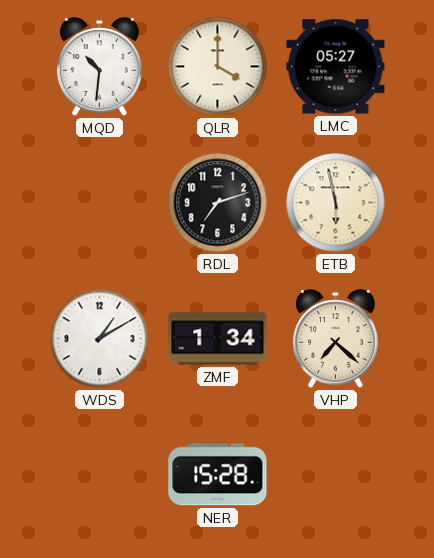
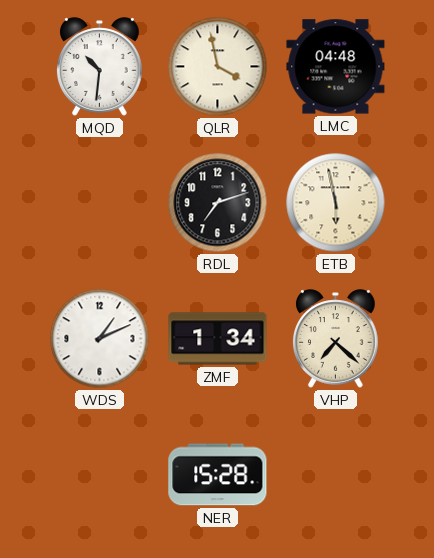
QLR: 4:00 -> 3:58
LMC: 05:27 -> 04:48
WDS: 1:10 -> 1:11
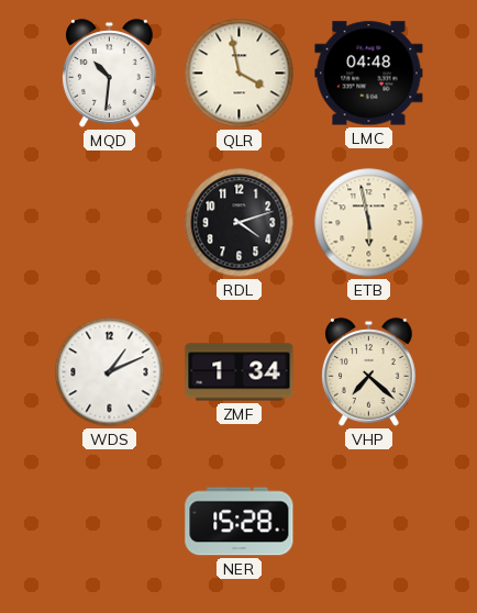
RDL: 7:12 -> 4:12
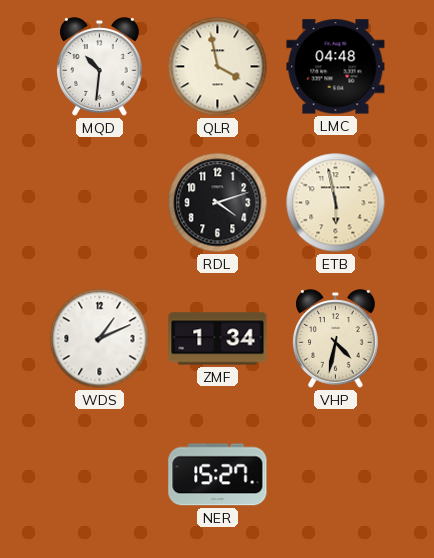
VHP: 7:22 -> 4:32
NER: 15:28 -> 15:27
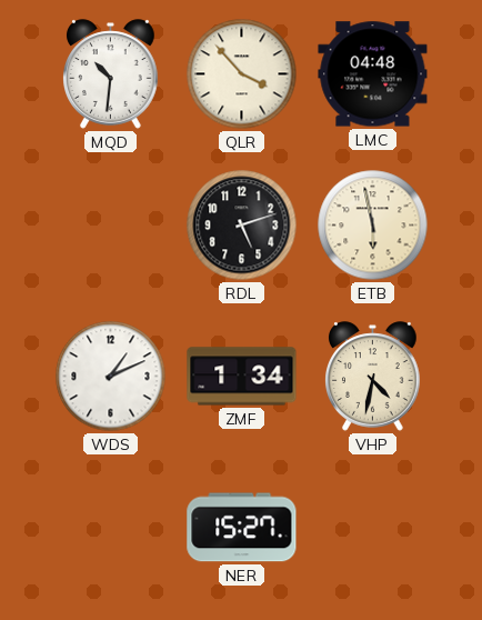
QLR: 3:58 -> 3:53
RDL: 4:12 -> 5:12
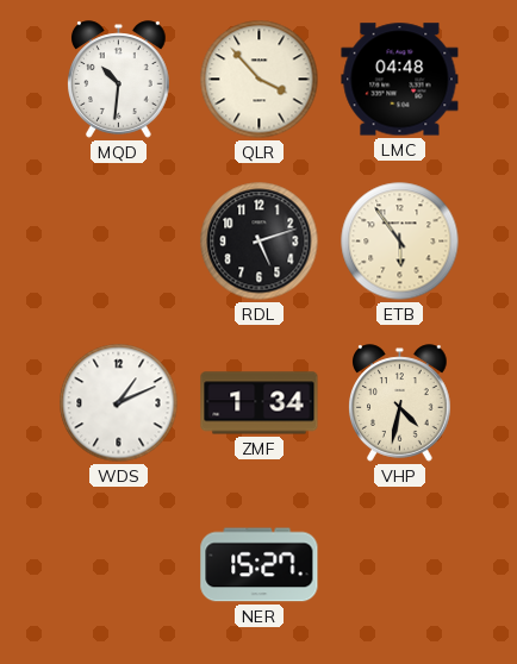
ETB: 5:58 -> 5:54
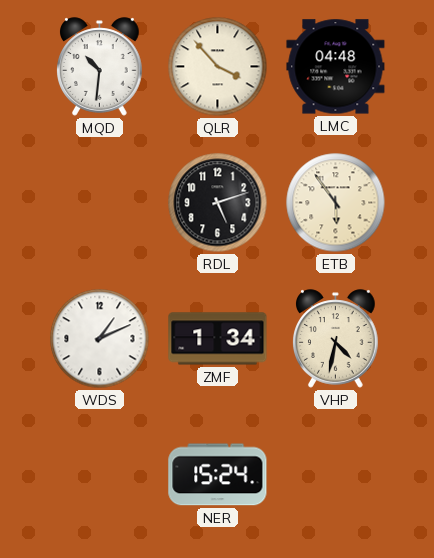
NER: 15:27 -> 15:24
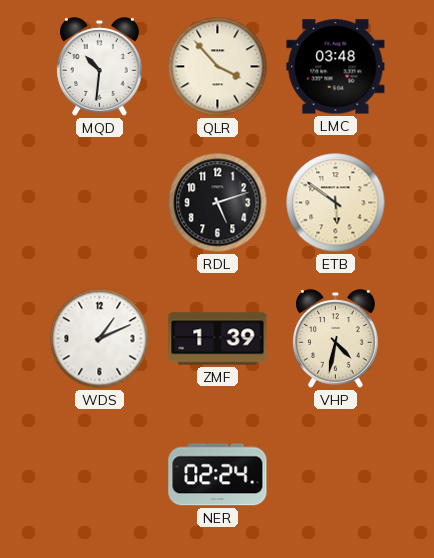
LMC: 04:48 -> 03:48
ETB: 5:54 -> 5:51
ZMF: 1:34 -> 1:39
NER: 15:24 -> 02:24
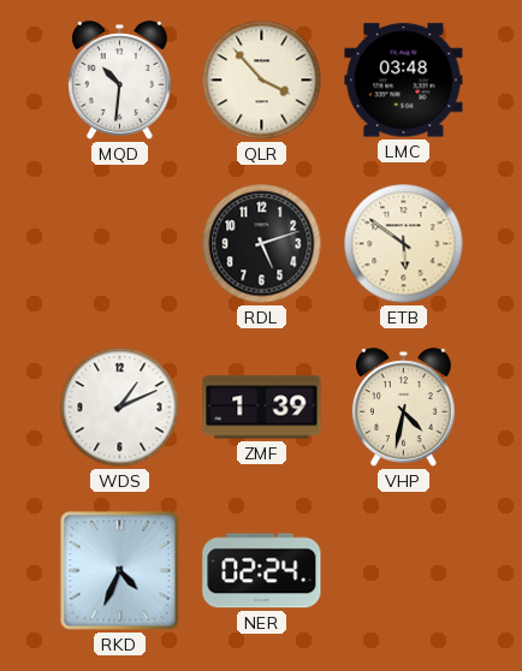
RKD: none -> 4:34
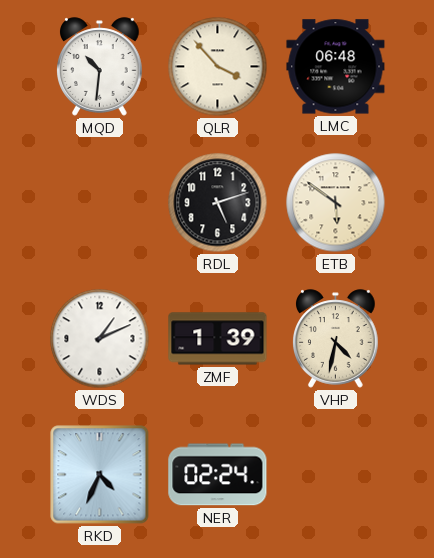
LMC: 03:48 -> 06:48
